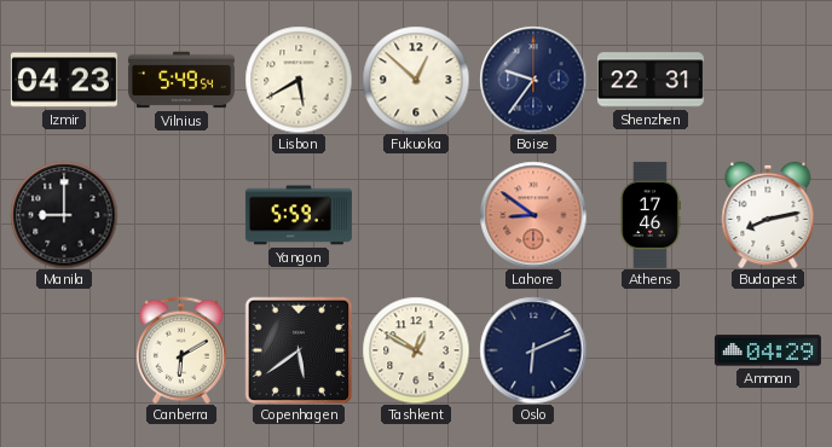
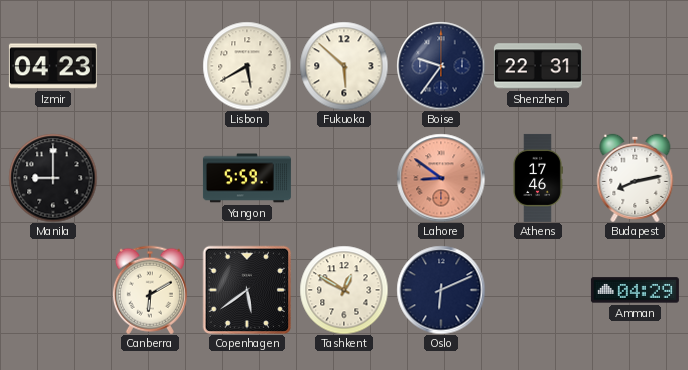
Vilnius: 5:49 -> none
Fukuoka: 12:52 -> 5:52
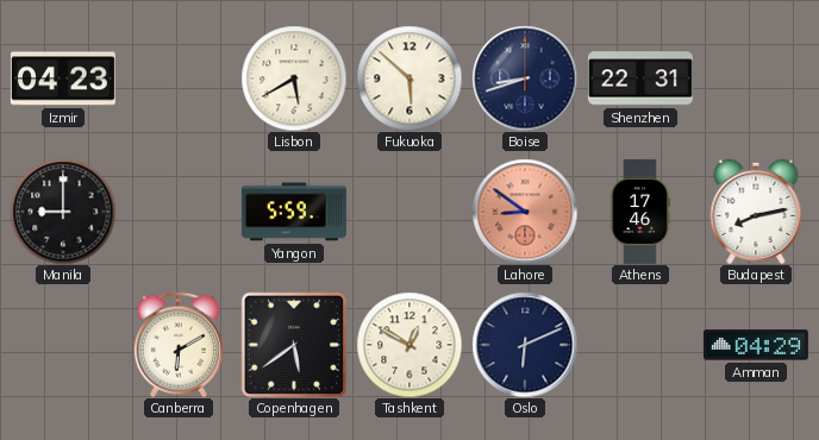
Boise: 9:36 -> 8:42
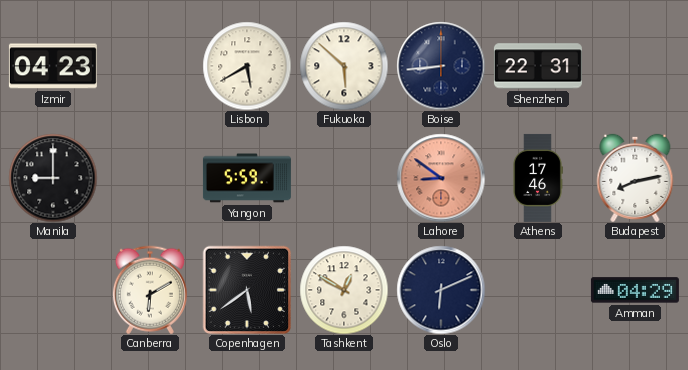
Boise: 8:42 -> 8:44
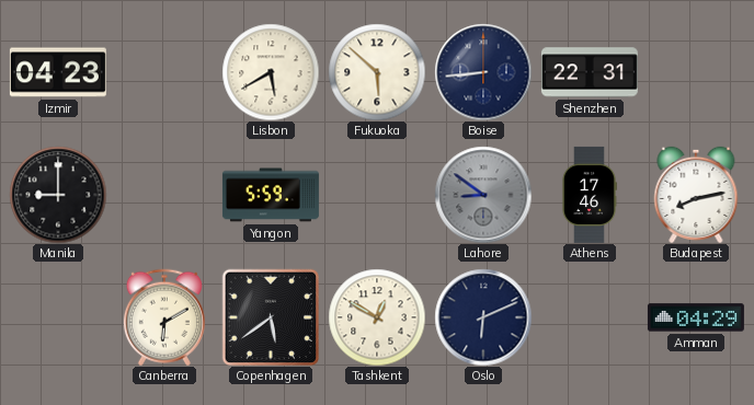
Lahore dial: salmon -> grey
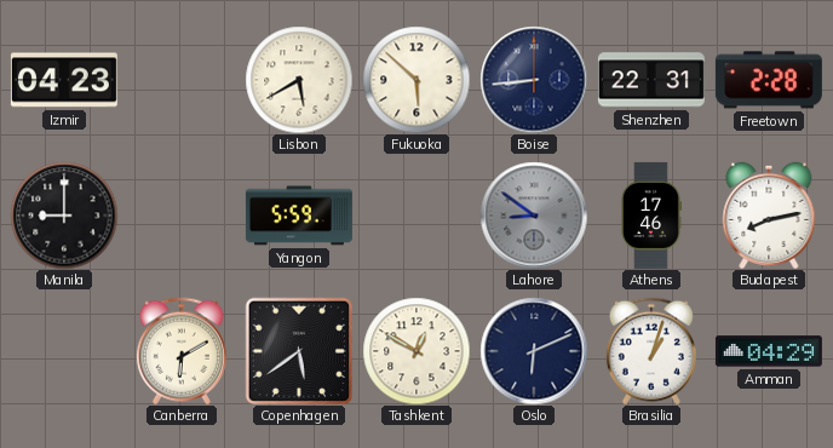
Freetown: none -> 2:28
Brasilia: none -> 1:03
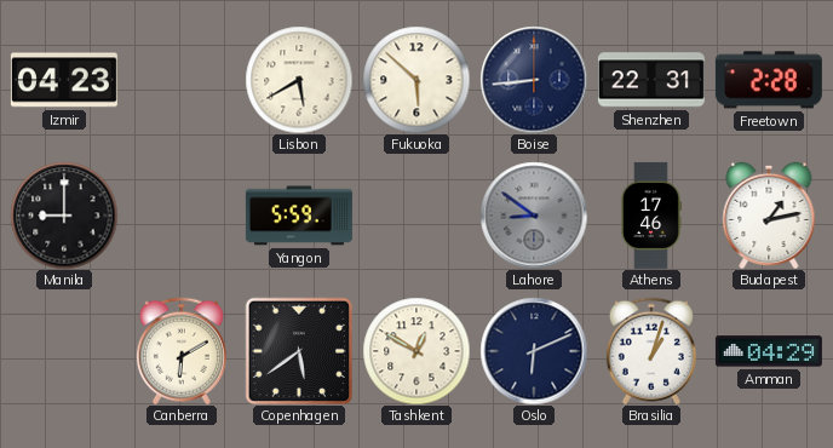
Budapest: 8:13 -> 1:13
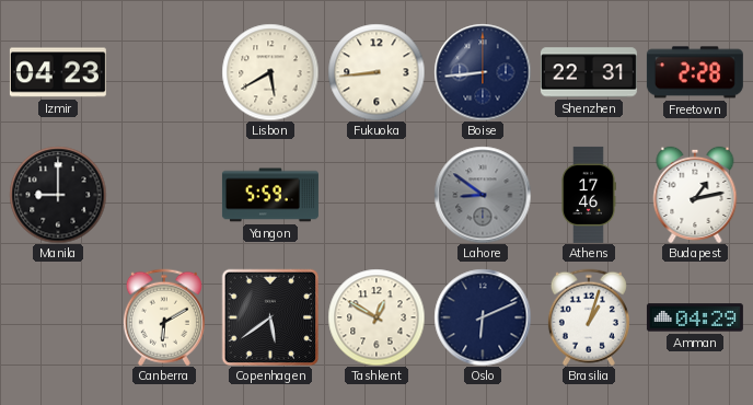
Fukuoka: 5:52 -> 8:44
